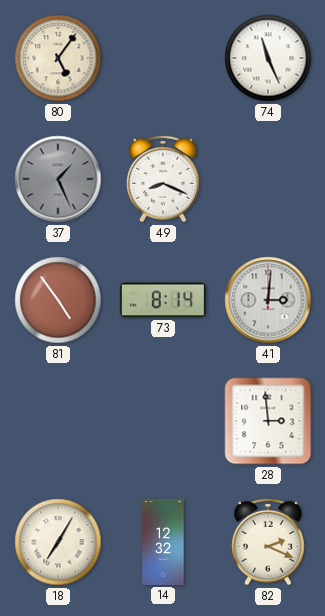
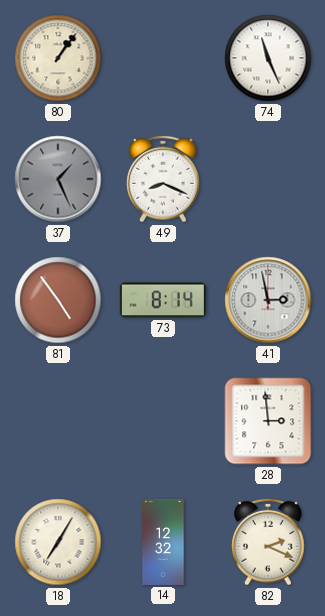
80: 5:06 -> 1:06
41: 3:01 -> 2:58
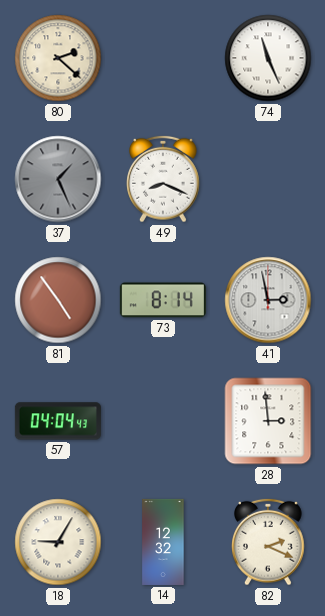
80: 1:06 -> 2:22
57: none -> 04:04
18: 7:05 -> 9:05
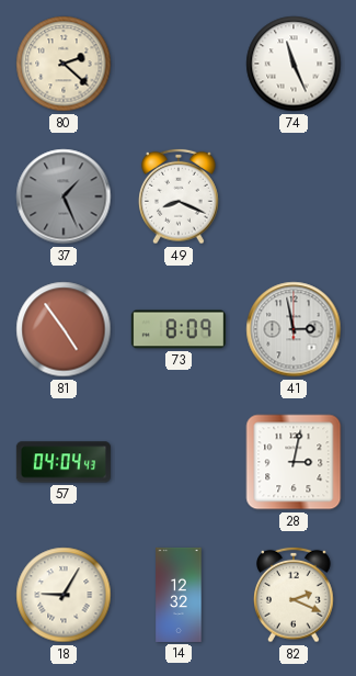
73: 8:14 -> 8:09
28: 2:59 -> 3:02
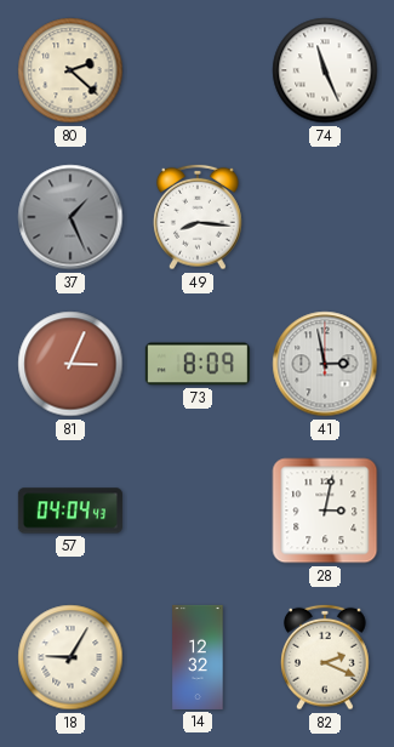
49: 8:19 -> 8:16
81: 4:54 -> 3:04
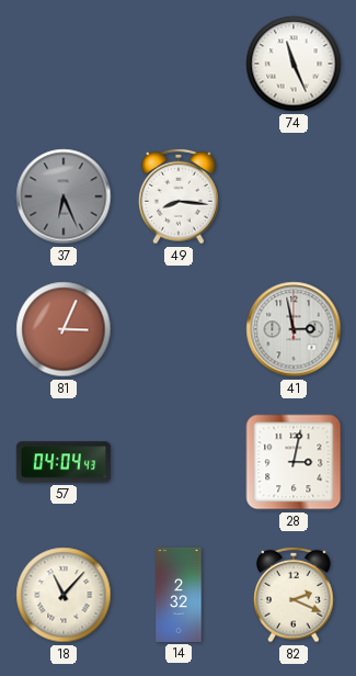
80: 2:22 -> none
37: 1:26 -> 6:26
73: 8:09 -> none
18: 9:05 -> 11:07
14: 12:32 -> 2:32
